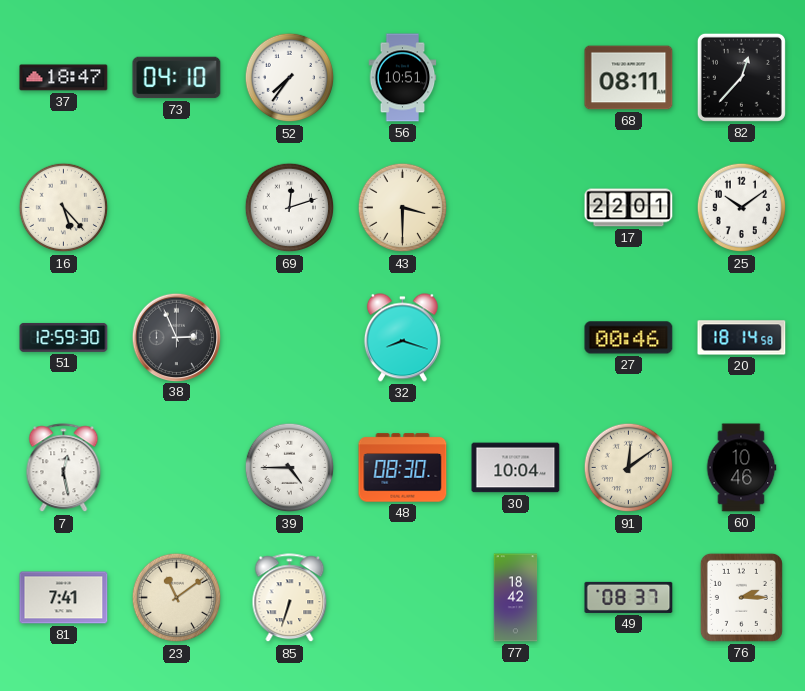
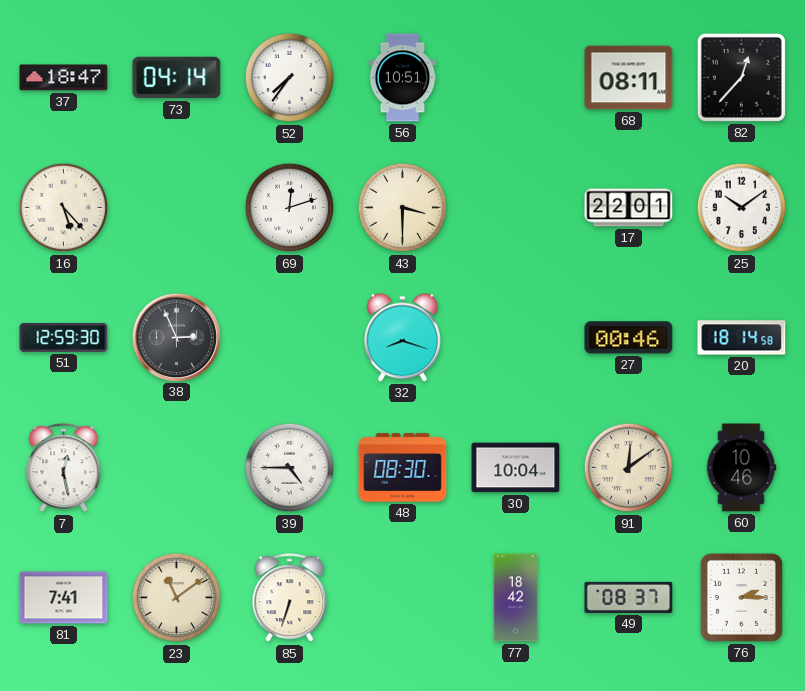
73: 04:10 -> 04:14
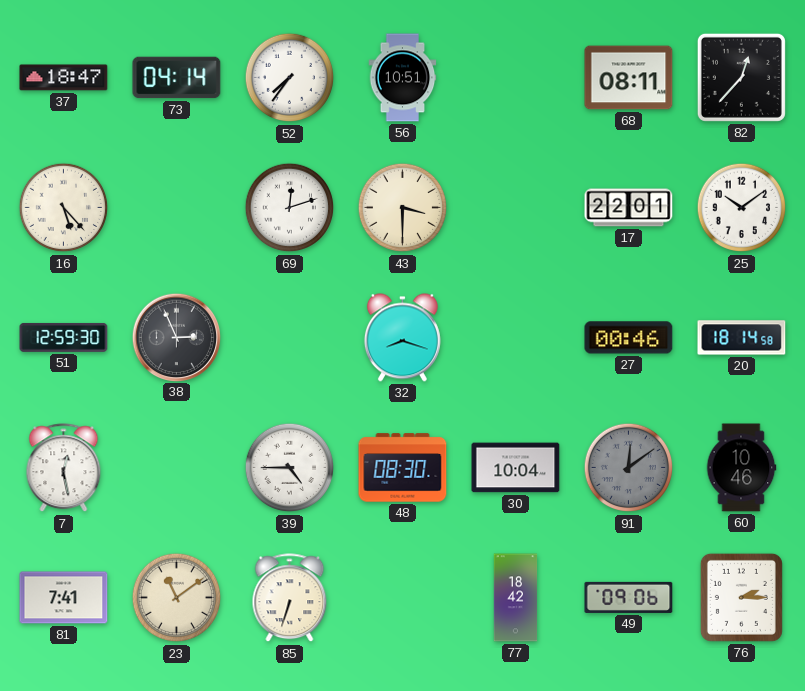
91 dial: cream -> grey
49: 08:37 -> 09:06
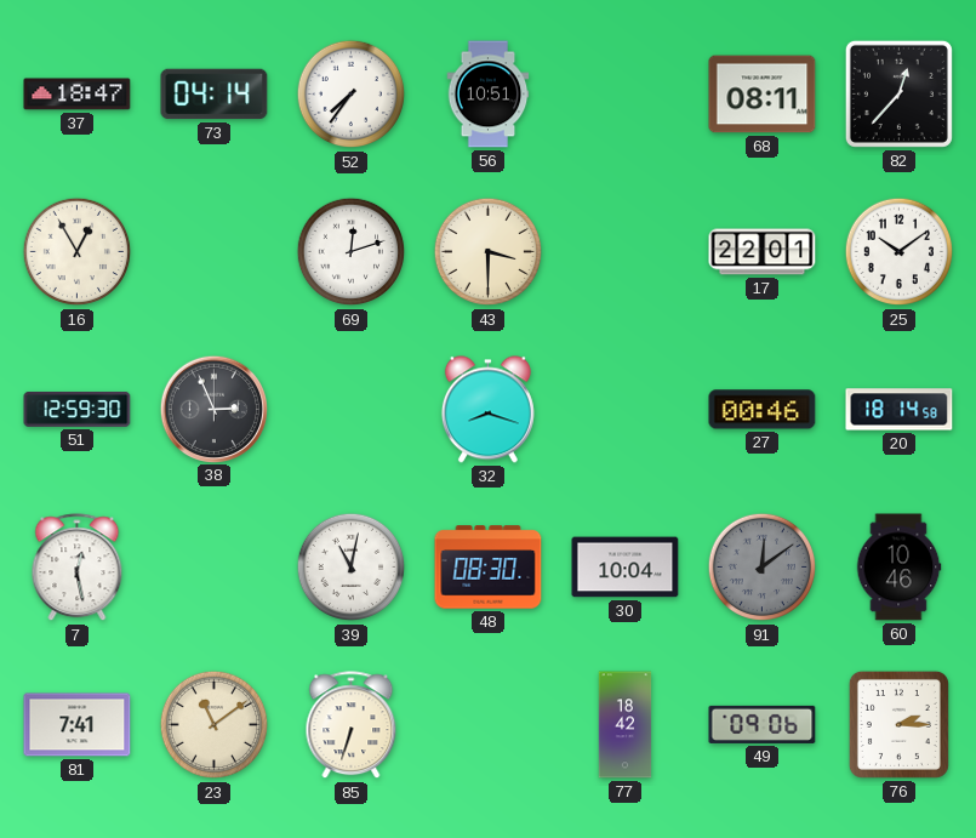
16: 5:23 -> 12:55
39: 4:45 -> 11:02
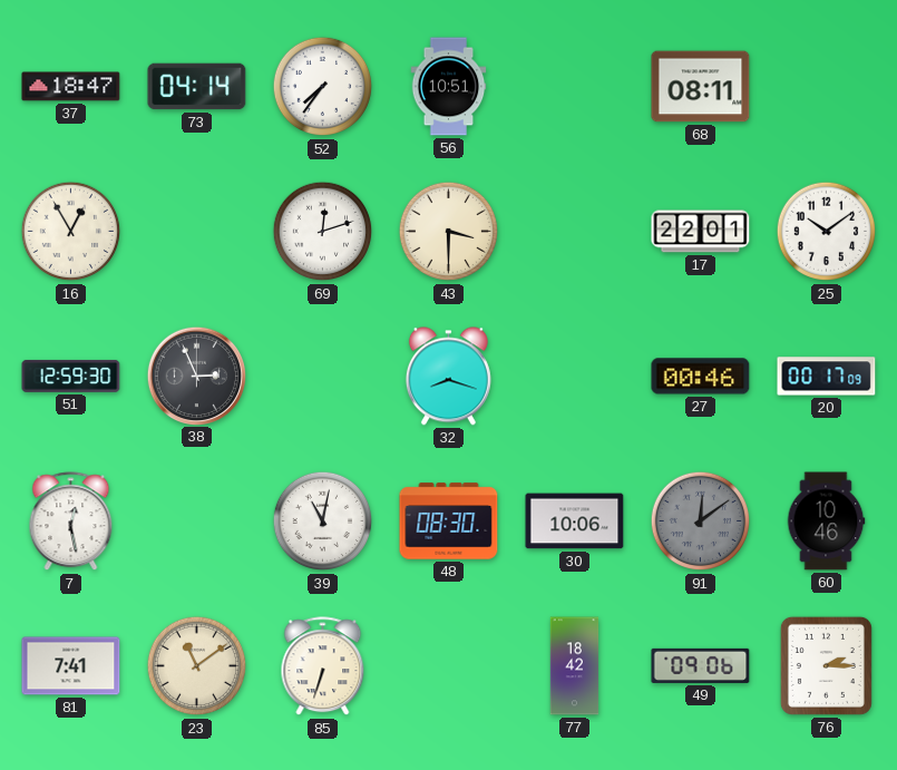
82: 12:37 -> none
20: 18:14 -> 00:17
30: 10:04 -> 10:06
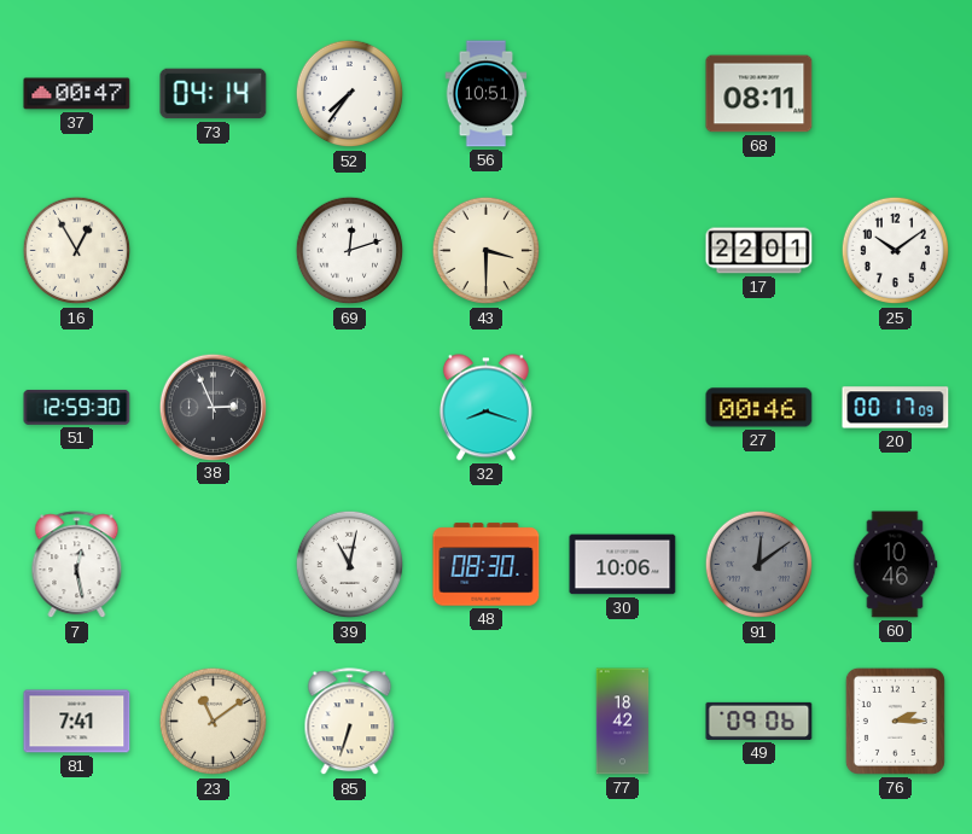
37: 18:47 -> 00:47
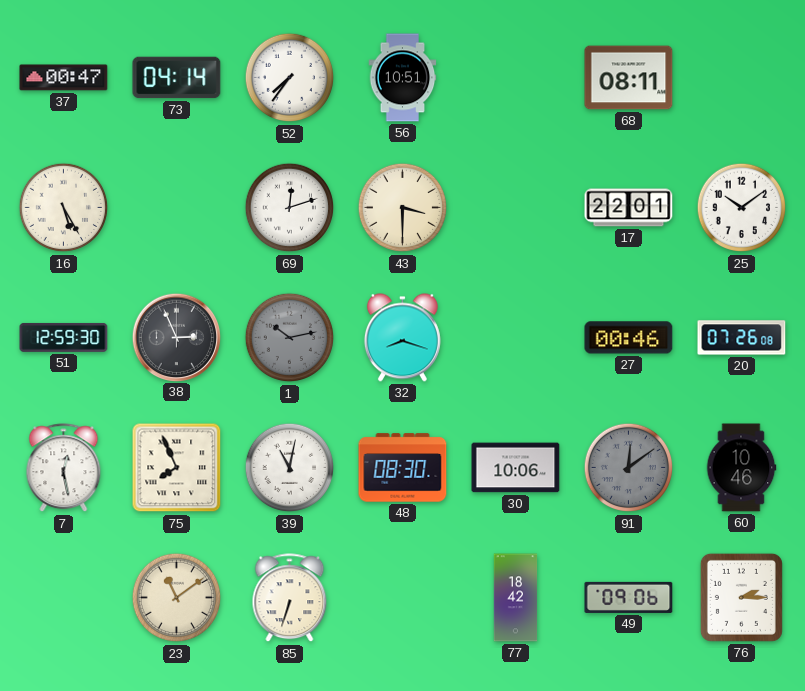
16: 12:55 -> 5:25
1: none -> 10:13
20: 00:17 -> 07:26
75: none -> 7:56
81: 7:41 -> none
